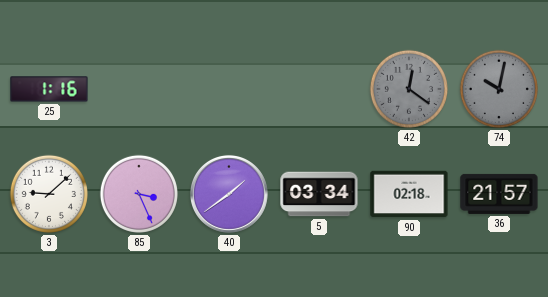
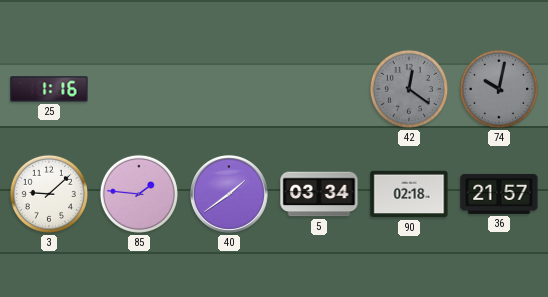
85: 3:26 -> 1:46
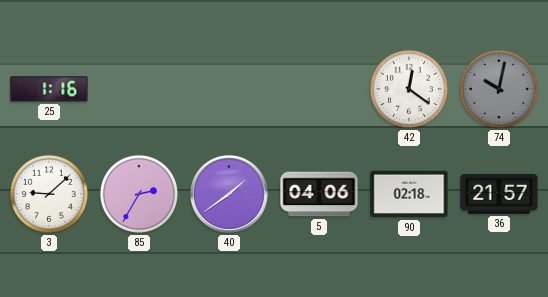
42 dial: grey -> white
85: 1:46 -> 2:35
5: 03:34 -> 04:06
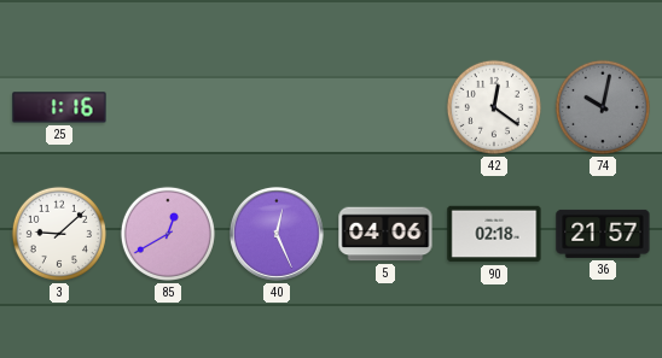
85: 2:35 -> 12:40
40: 1:39 -> 12:26
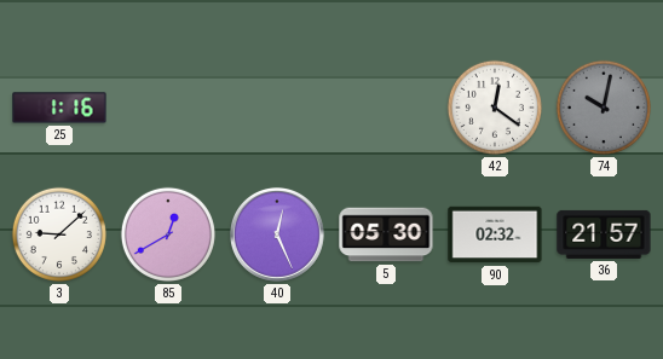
5: 04:06 -> 05:30
90: 02:18 -> 02:32
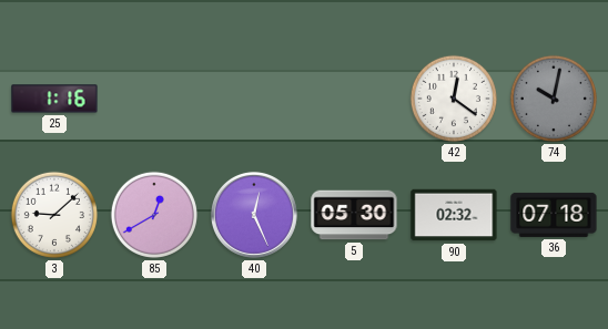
36: 21:57 -> 07:18
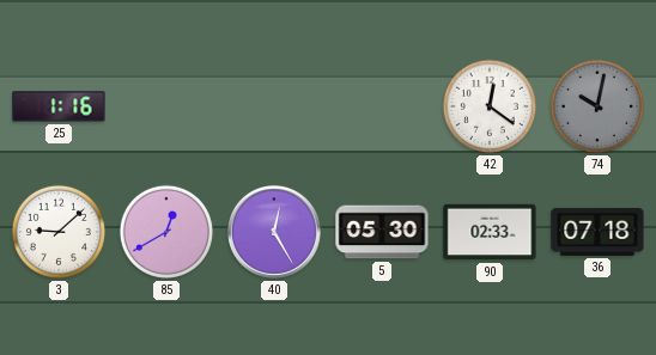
40: 12:26 -> 12:25
90: 02:32 -> 02:33
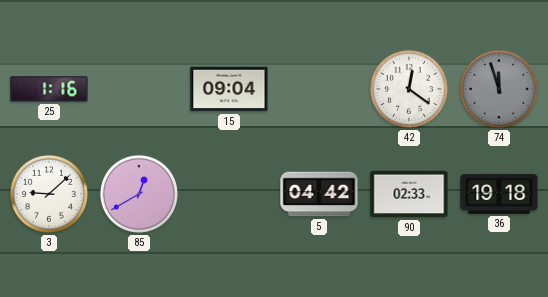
15: none -> 09:04
74: 10:02 -> 11:57
40: 12:25 -> none
5: 05:30 -> 04:42
36: 07:18 -> 19:18
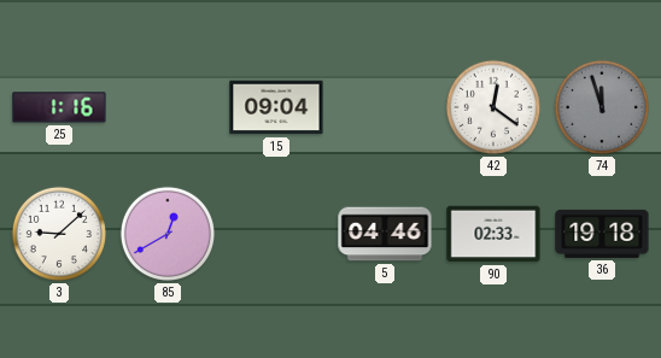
5: 04:42 -> 04:46
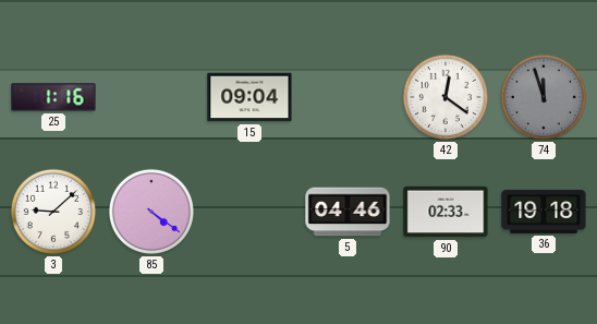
85: 12:40 -> 4:21
